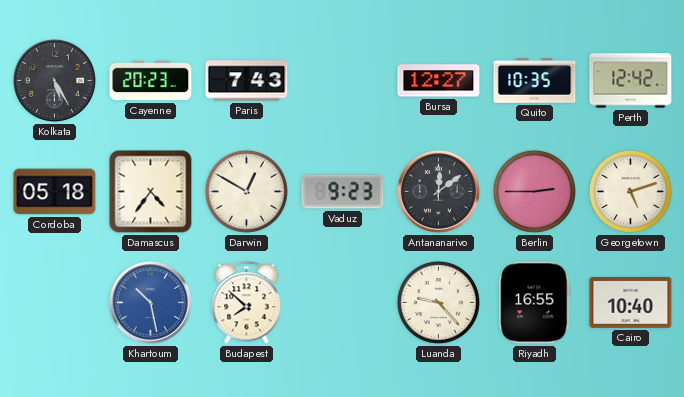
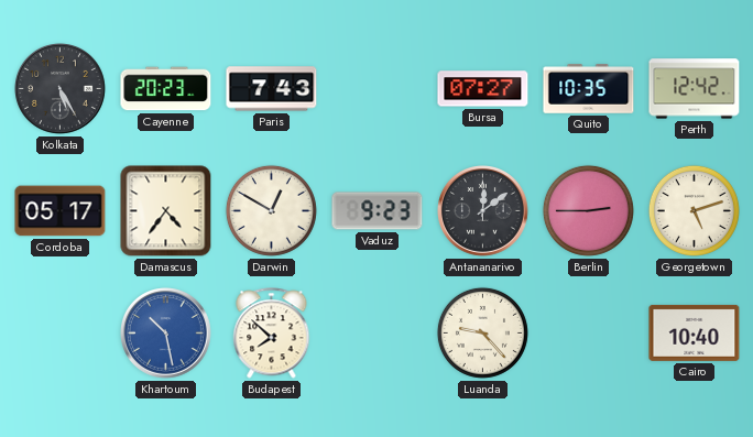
Bursa: 12:27 -> 07:27
Cordoba: 05:18 -> 05:17
Riyadh: 16:55 -> none
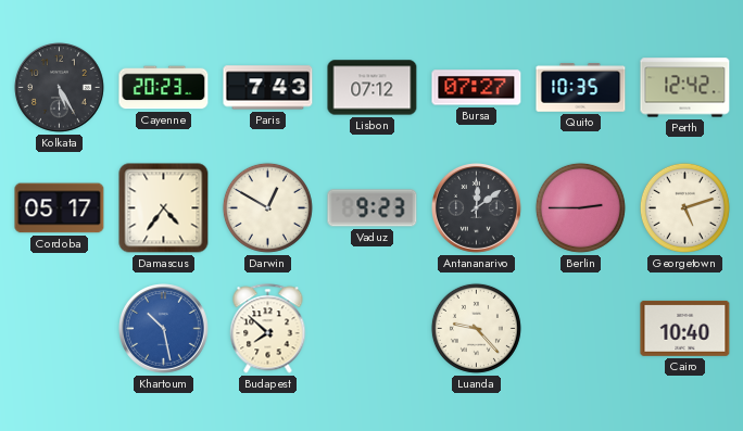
Lisbon: none -> 07:12
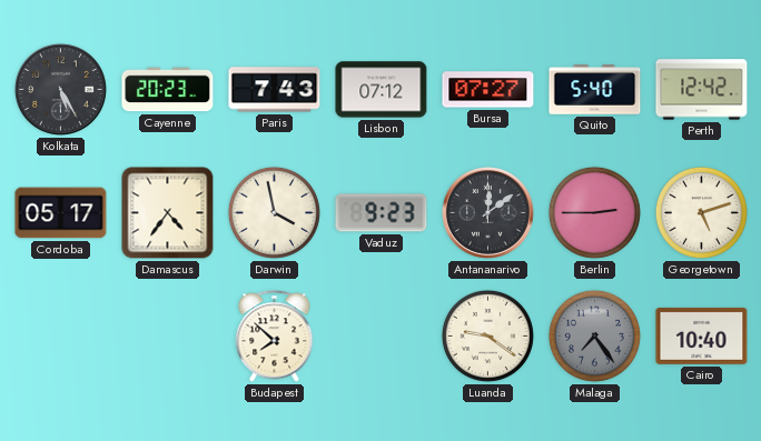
Quito: 10:35 -> 5:40
Darwin: 12:50 -> 3:58
Khartoum: 10:28 -> none
Luanda: 9:23 -> 9:21
Malaga: none -> 7:24
